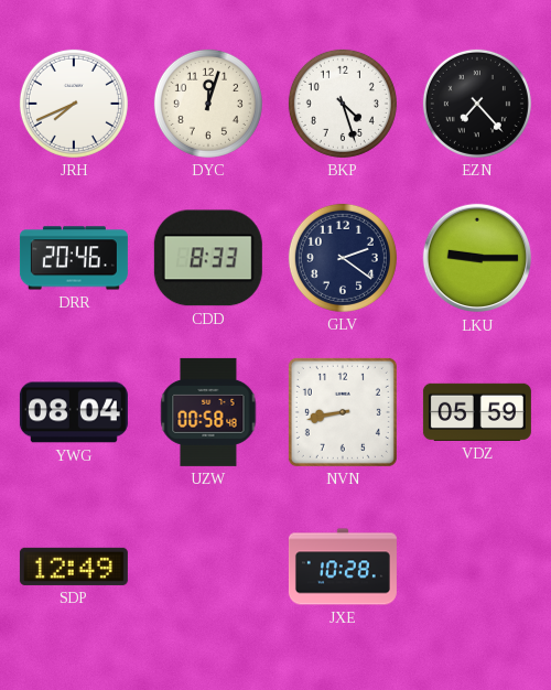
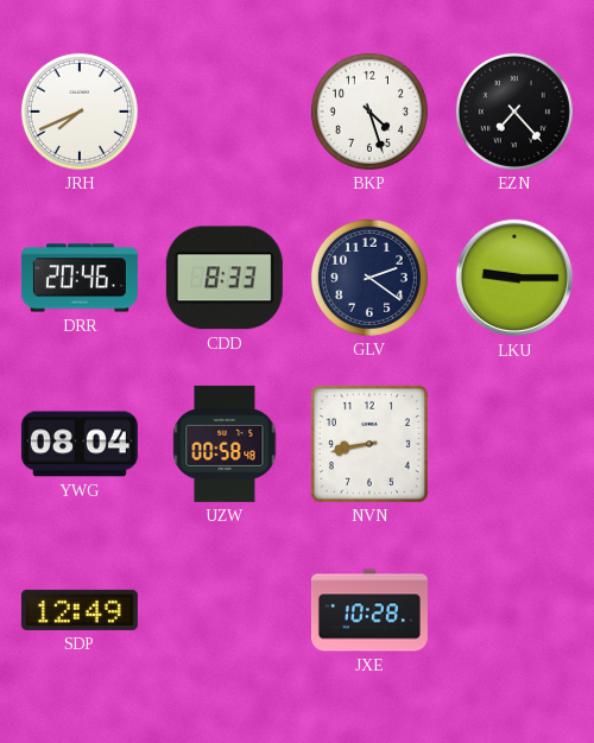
DYC: 12:03 -> none
VDZ: 05:59 -> none
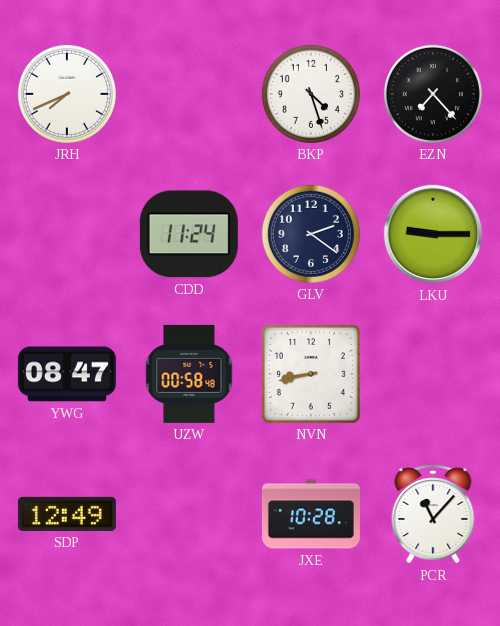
DRR: 20:46 -> none
CDD: 8:33 -> 11:24
YWG: 08:04 -> 08:47
PCR: none -> 11:07
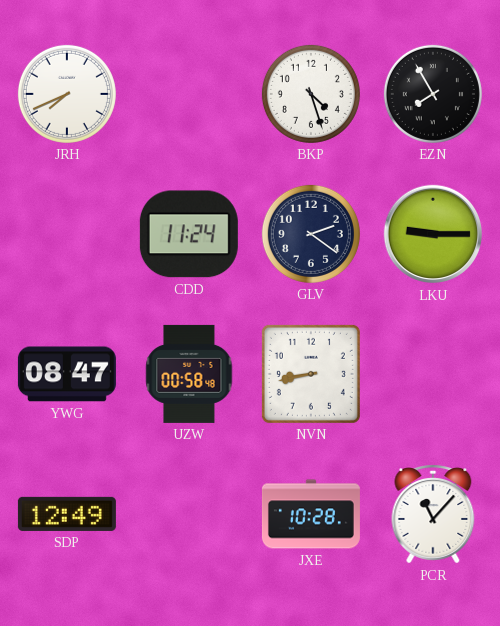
EZN: 7:23 -> 7:55
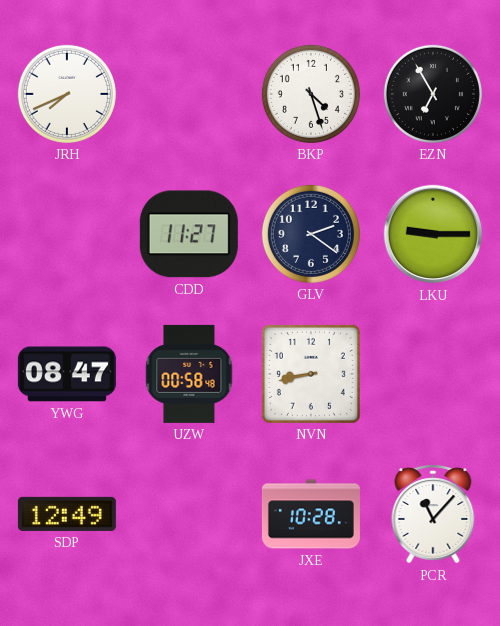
EZN: 7:55 -> 6:55
CDD: 11:24 -> 11:27
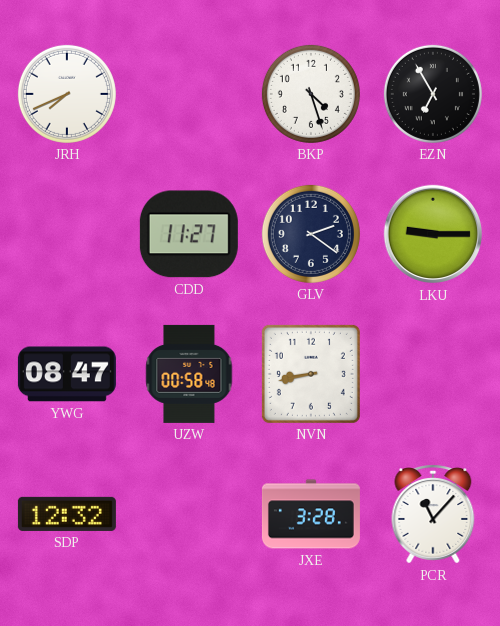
SDP: 12:49 -> 12:32
JXE: 10:28 -> 3:28
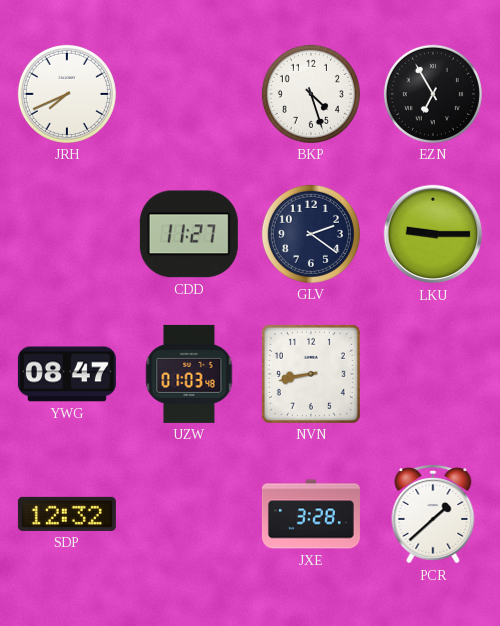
UZW: 00:58 -> 01:03
PCR: 11:07 -> 1:38
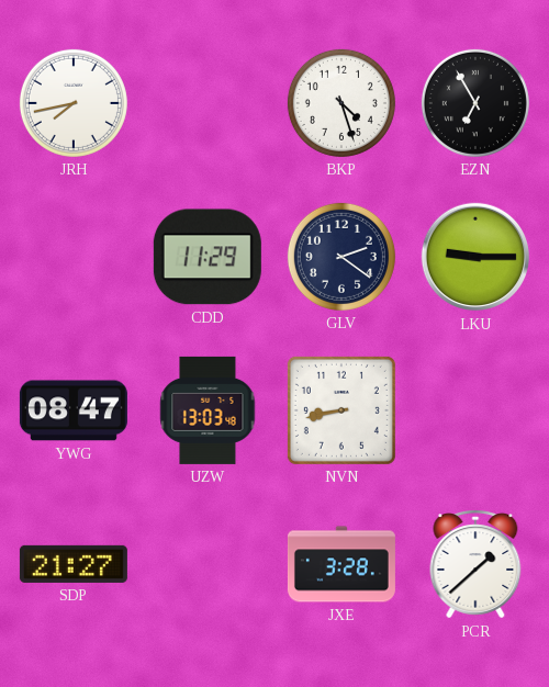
JRH: 7:41 -> 7:43
CDD: 11:27 -> 11:29
UZW: 01:03 -> 13:03
SDP: 12:32 -> 21:27
